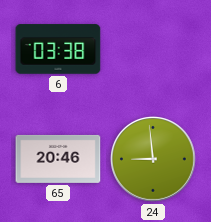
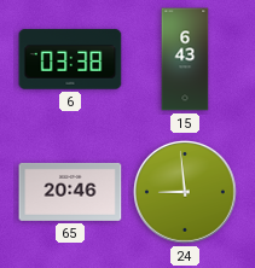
15: none -> 6:43
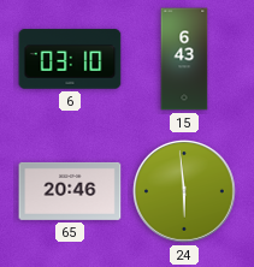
6: 03:38 -> 03:10
24: 8:59 -> 5:59
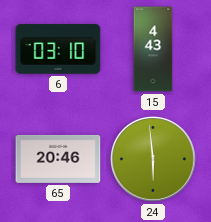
15: 6:43 -> 4:43
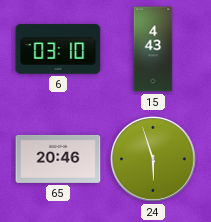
24: 5:59 -> 5:57
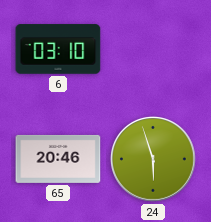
15: 4:43 -> none
